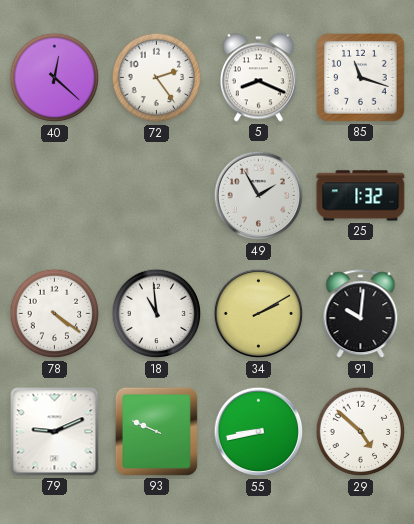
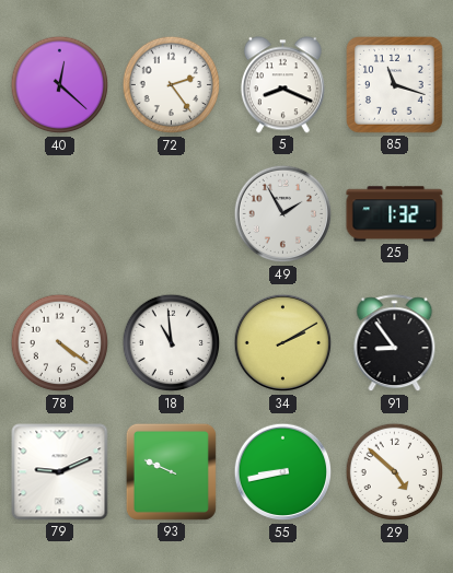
91: 10:01 -> 8:54
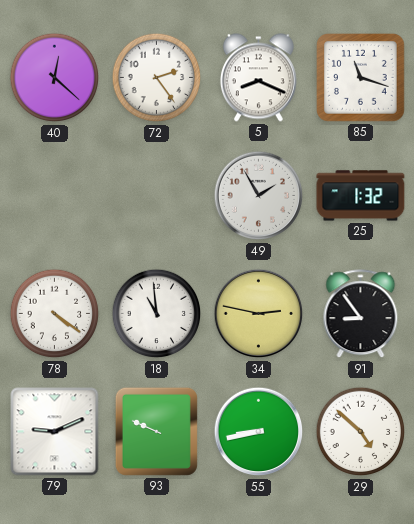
34: 2:10 -> 2:47
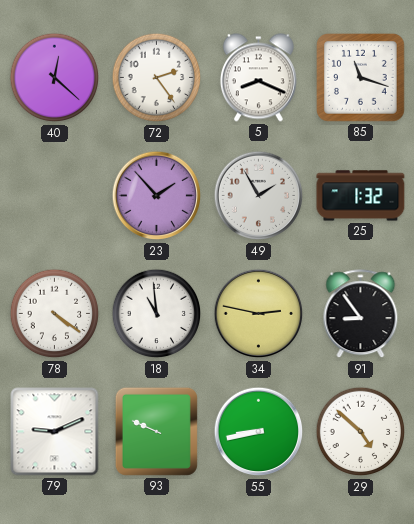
23: none -> 1:53
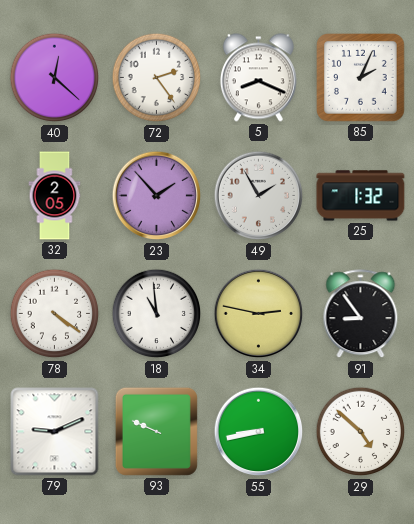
85: 11:18 -> 2:04
32: none -> 2:05
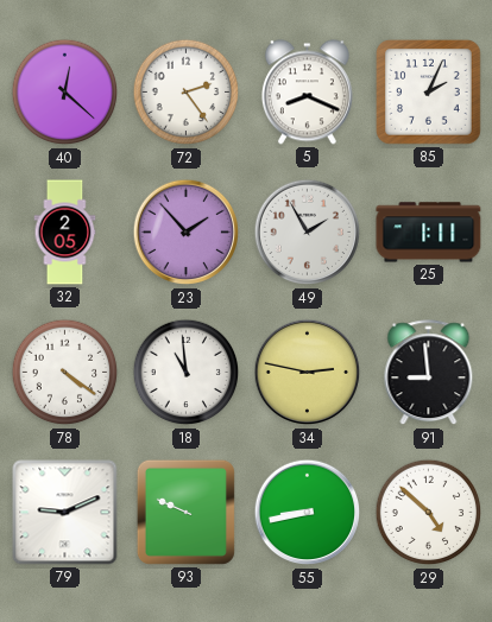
25: 1:32 -> 1:11
91: 8:54 -> 8:59
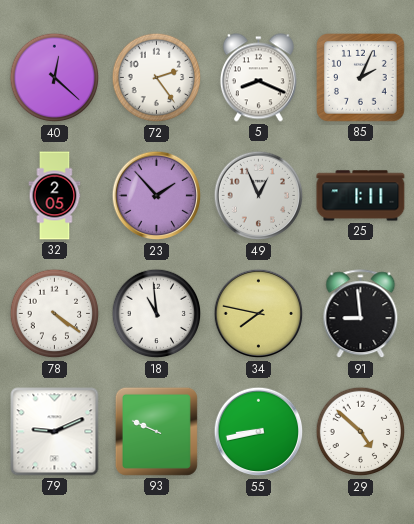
49: 1:55 -> 12:56
34: 2:47 -> 7:47
